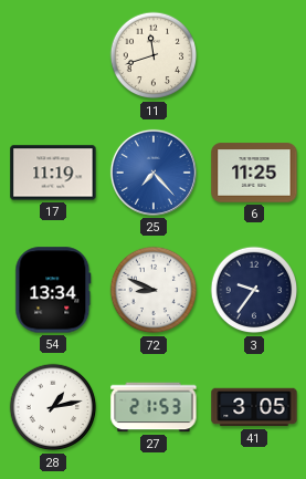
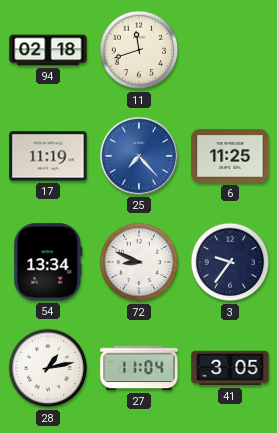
94: none -> 02:18
27: 21:53 -> 11:04
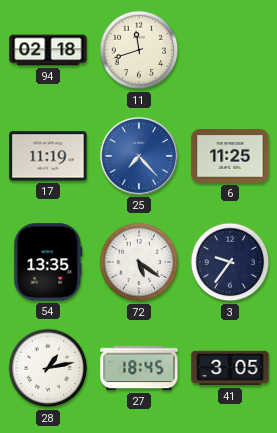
54: 13:34 -> 13:35
72: 8:49 -> 5:21
27: 11:04 -> 18:45
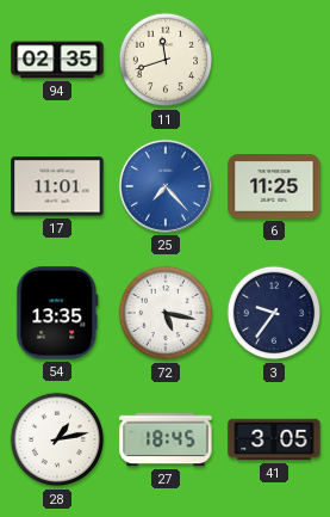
94: 02:18 -> 02:35
17: 11:19 -> 11:01
72: 5:21 -> 5:17
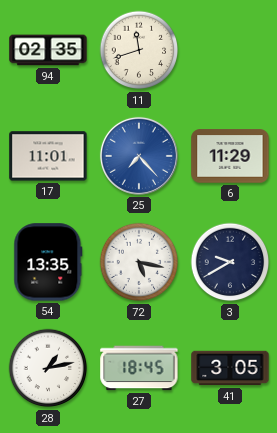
6: 11:25 -> 11:29
3: 9:36 -> 9:40
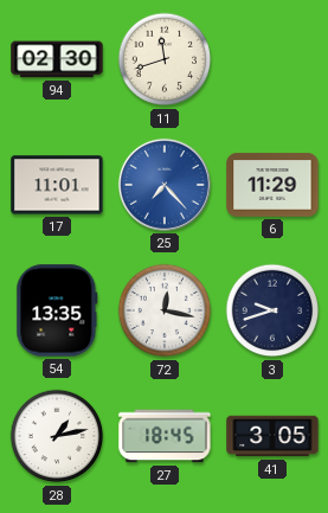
94: 02:35 -> 02:30
72: 5:17 -> 12:17
3: 9:40 -> 9:42
